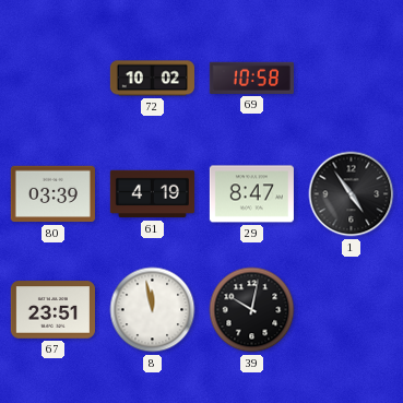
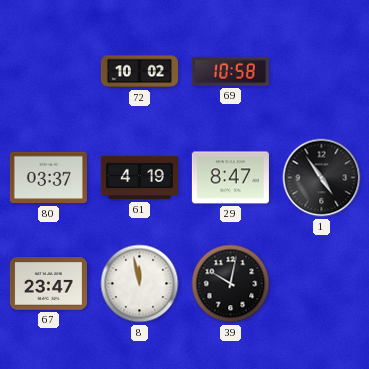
80: 03:39 -> 03:37
67: 23:51 -> 23:47
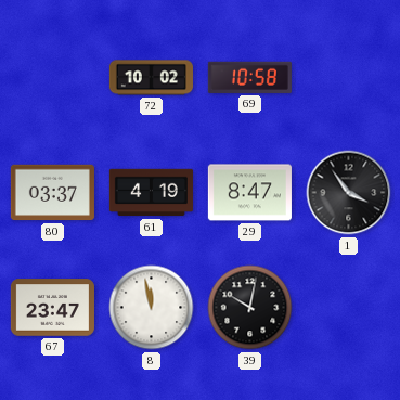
1: 4:54 -> 3:54
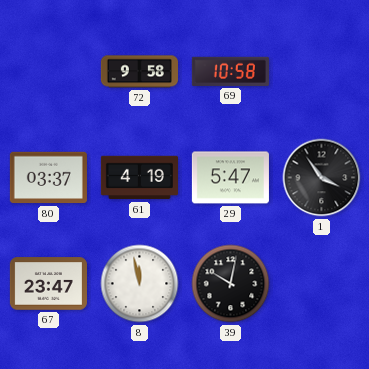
72: 10:02 -> 9:58
29: 8:47 -> 5:47
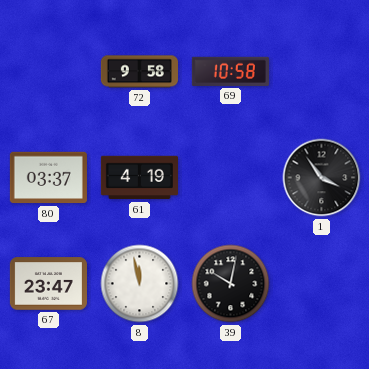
29: 5:47 -> none
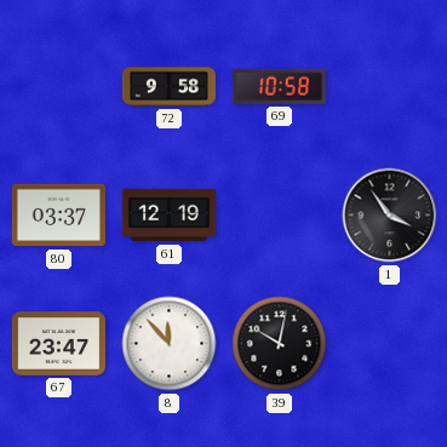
61: 4:19 -> 12:19
8: 11:58 -> 11:53
